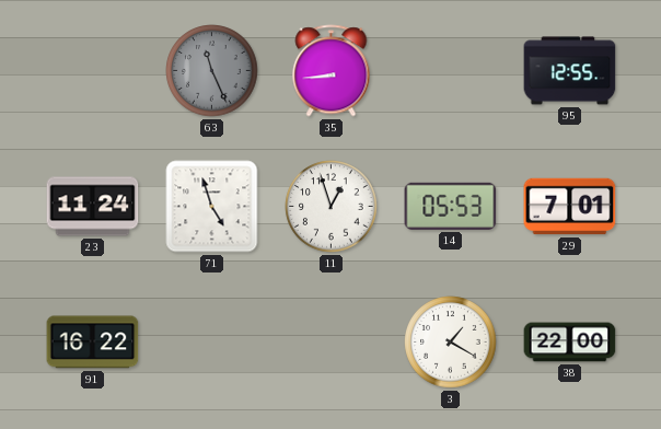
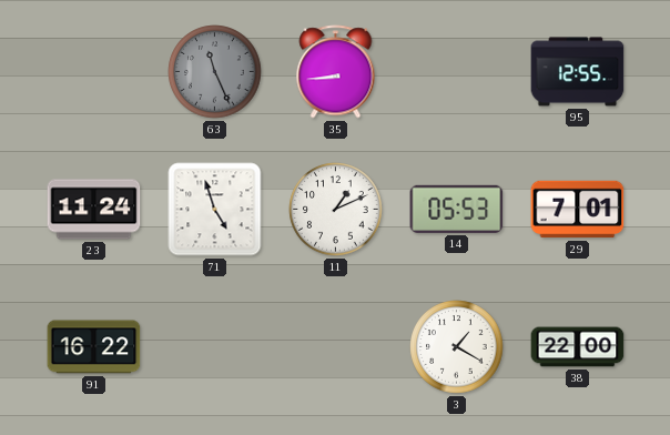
11: 12:57 -> 1:11
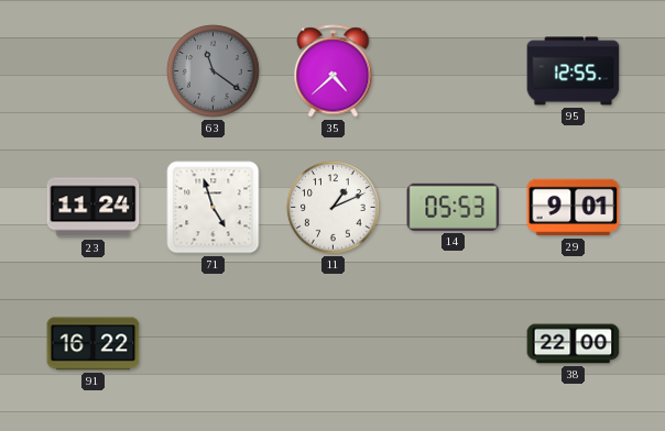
63: 11:26 -> 11:21
35: 8:44 -> 4:38
29: 7:01 -> 9:01
3: 1:20 -> none
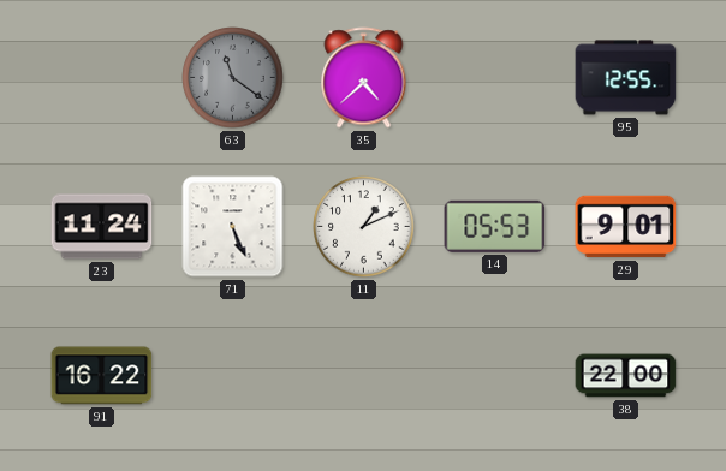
71: 4:57 -> 5:26
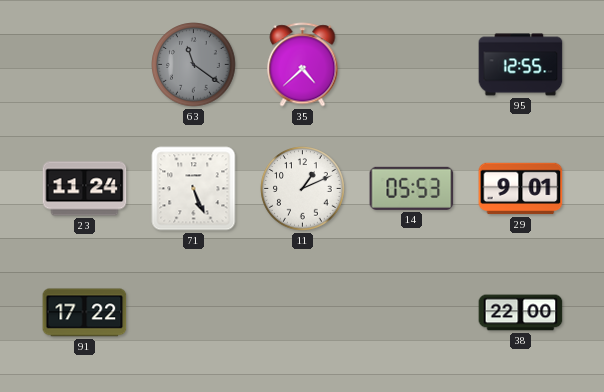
91: 16:22 -> 17:22
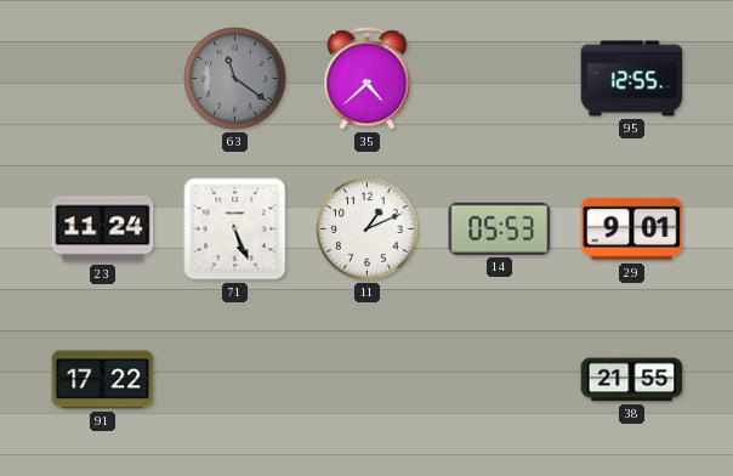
38: 22:00 -> 21:55
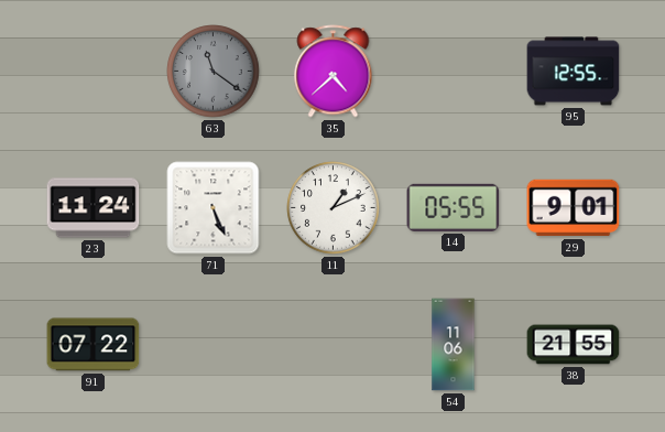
14: 05:53 -> 05:55
91: 17:22 -> 07:22
54: none -> 11:06
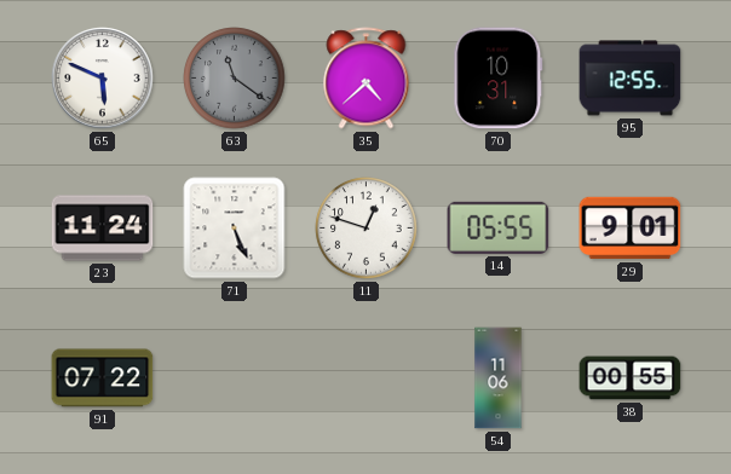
65: none -> 5:49
70: none -> 10:31
11: 1:11 -> 12:48
38: 21:55 -> 00:55
